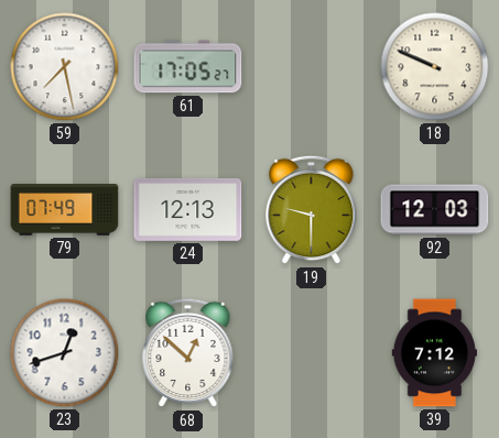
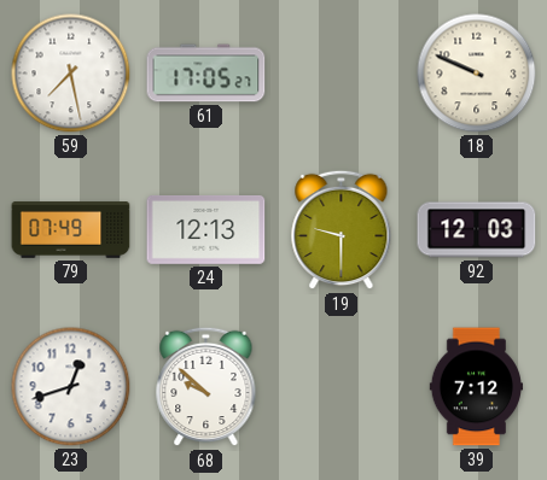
68: 12:52 -> 9:52
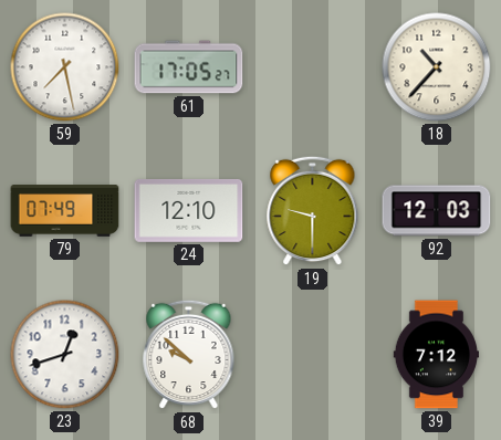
18: 9:49 -> 10:37
24: 12:13 -> 12:10
